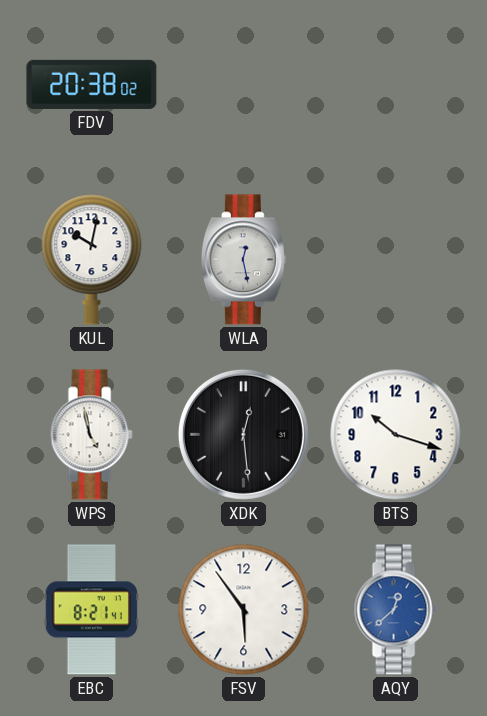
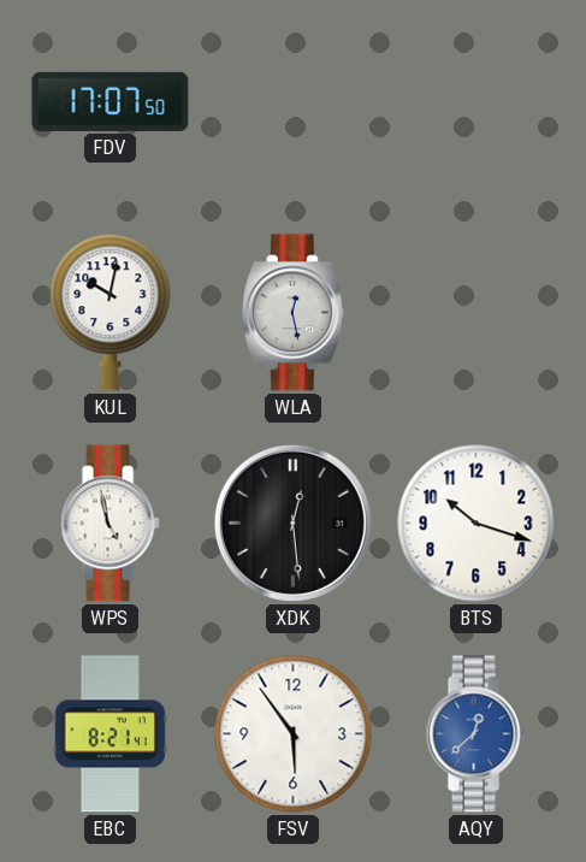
FDV: 20:38 -> 17:07
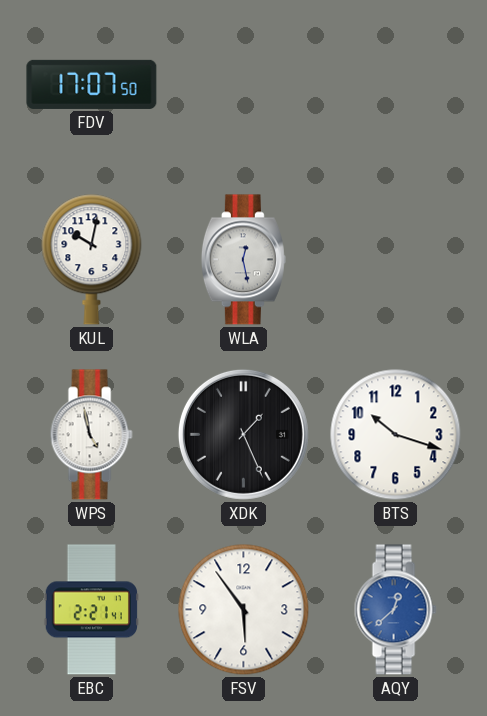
XDK: 12:29 -> 1:26
EBC: 8:21 -> 2:21
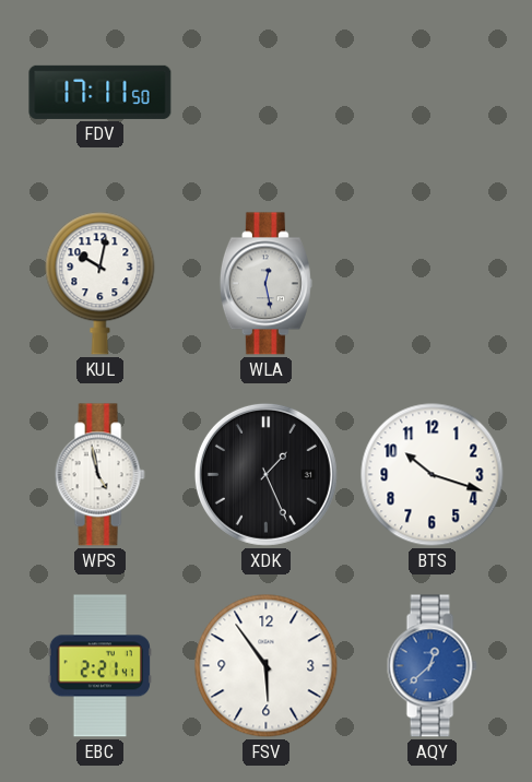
FDV: 17:07 -> 17:11
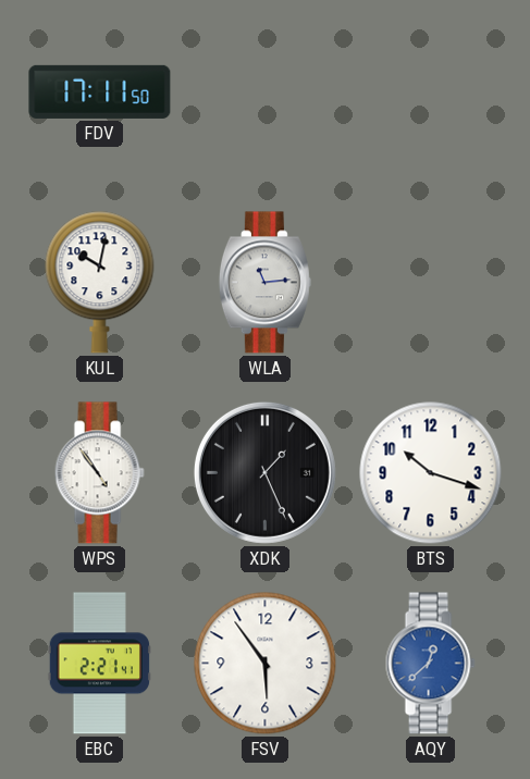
WLA: 12:28 -> 11:14
WPS: 4:58 -> 4:54
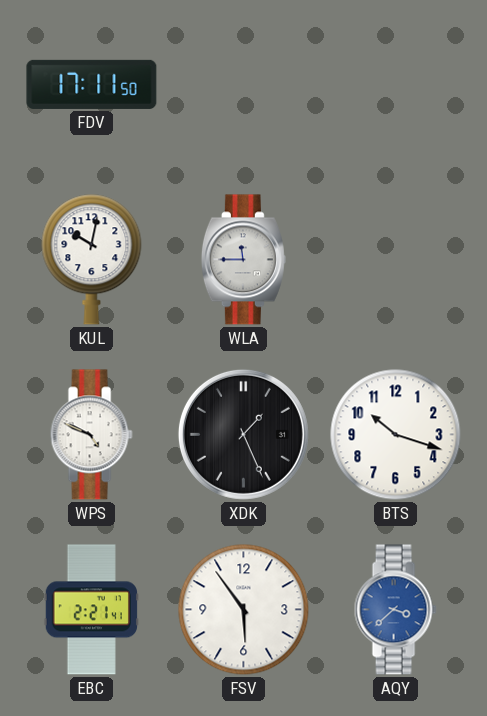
WLA: 11:14 -> 11:45
WPS: 4:54 -> 4:49
AQY: 12:38 -> 3:38
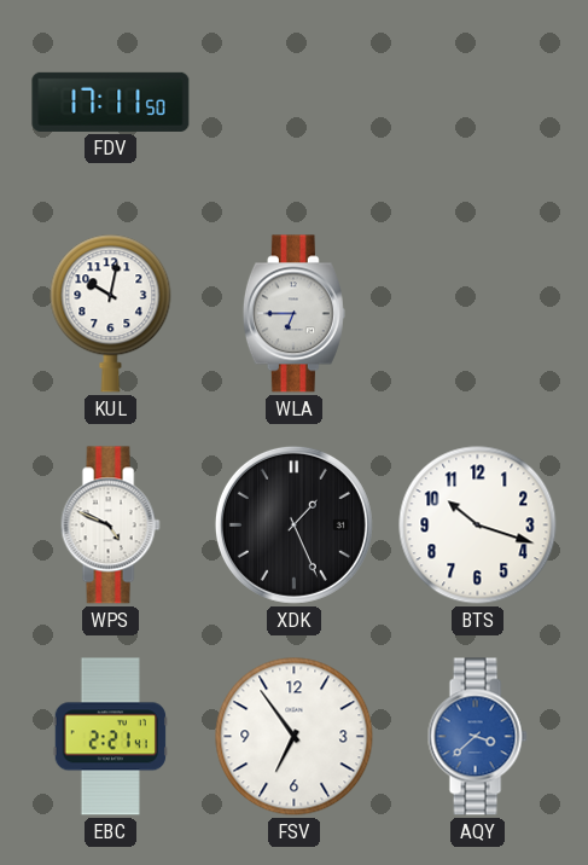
WLA: 11:45 -> 6:45
FSV: 5:54 -> 6:54
